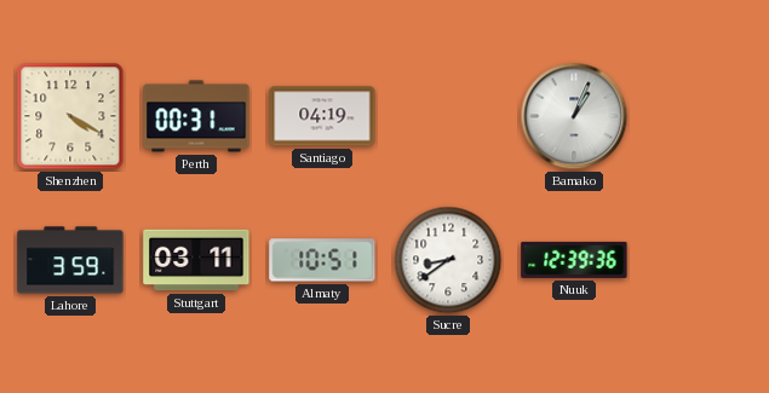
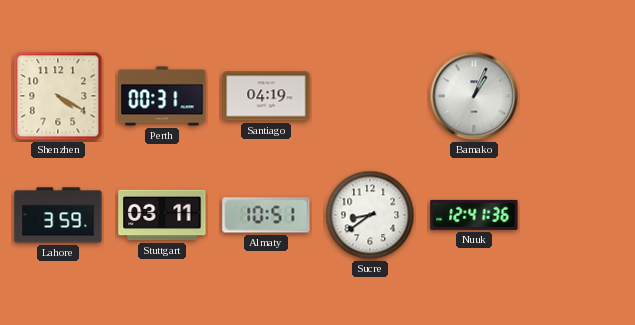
Nuuk: 12:39 -> 12:41
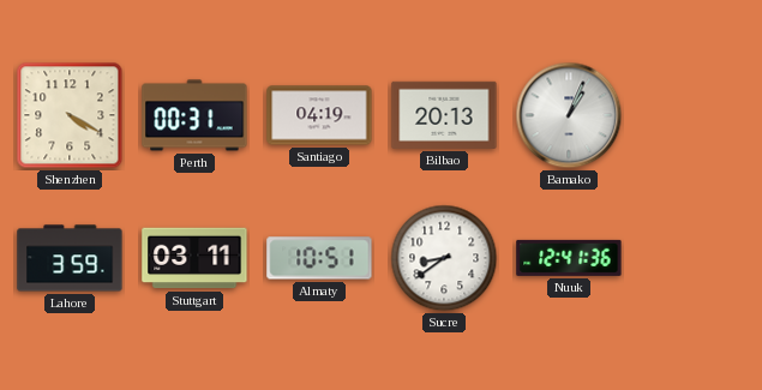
Bilbao: none -> 20:13
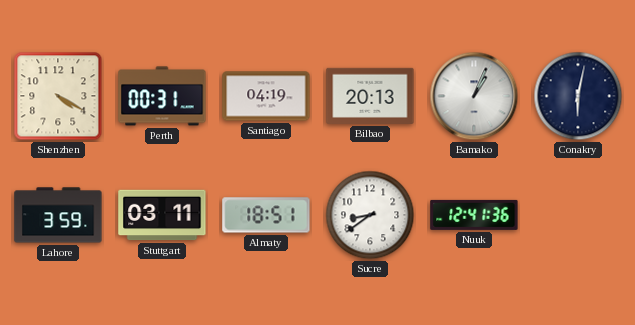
Conakry: none -> 6:02
Almaty: 10:51 -> 18:51
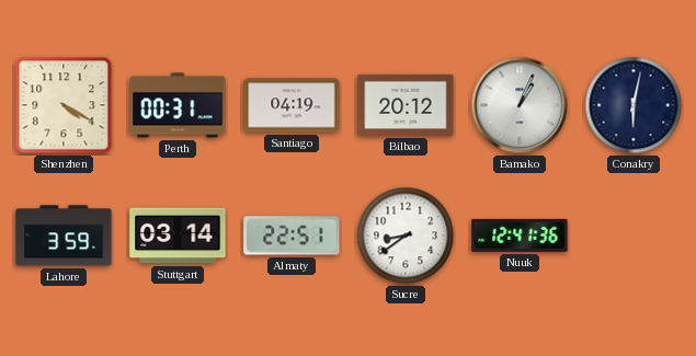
Bilbao: 20:13 -> 20:12
Stuttgart: 03:11 -> 03:14
Almaty: 18:51 -> 22:51
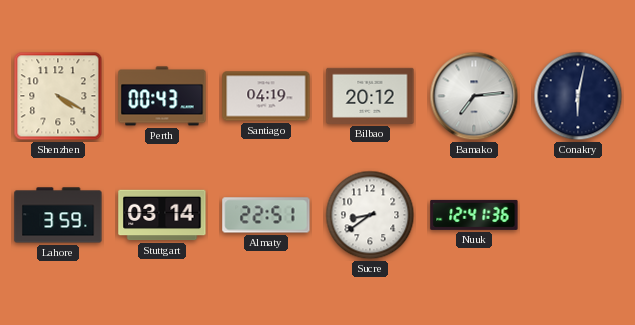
Perth: 00:31 -> 00:43
Bamako: 1:04 -> 7:14
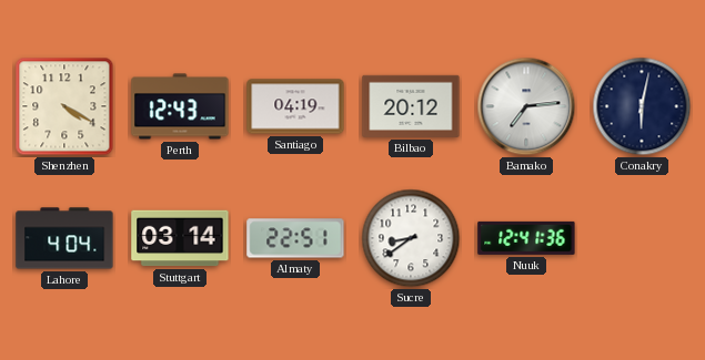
Perth: 00:43 -> 12:43
Lahore: 3:59 -> 4:04
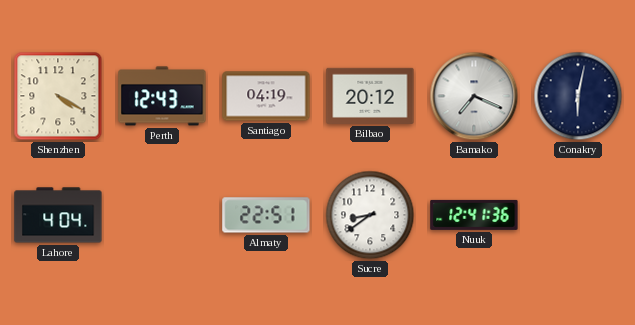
Bamako: 7:14 -> 7:19
Stuttgart: 03:14 -> none
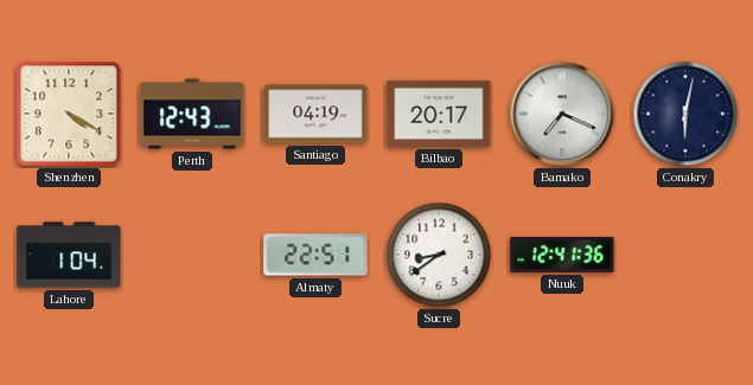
Bilbao: 20:12 -> 20:17
Lahore: 4:04 -> 1:04
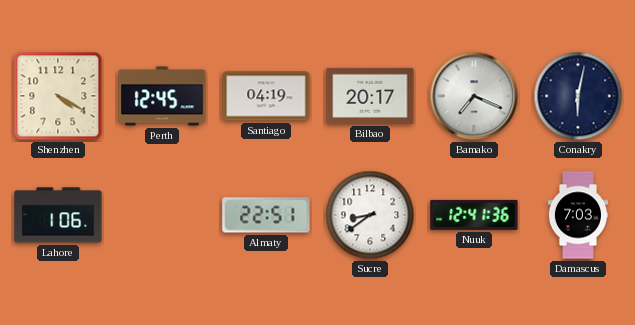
Perth: 12:43 -> 12:45
Lahore: 1:04 -> 1:06
Damascus: none -> 7:03
